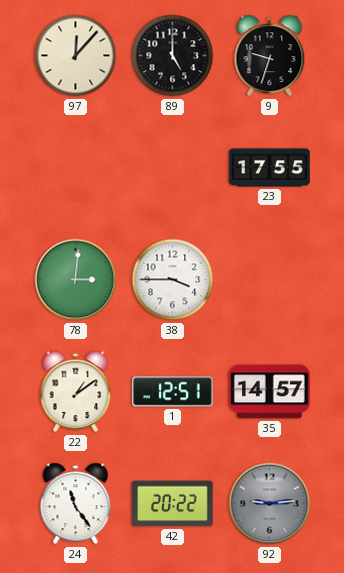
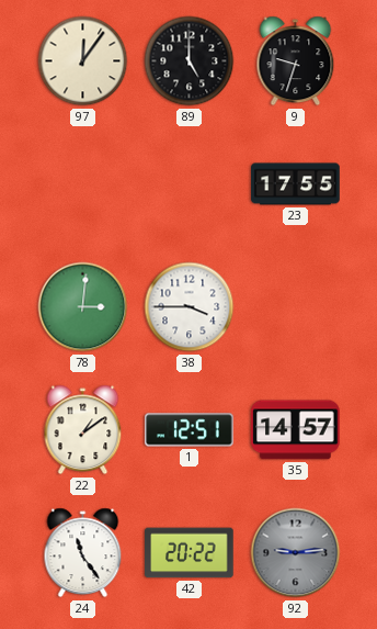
97: 12:07 -> 12:06
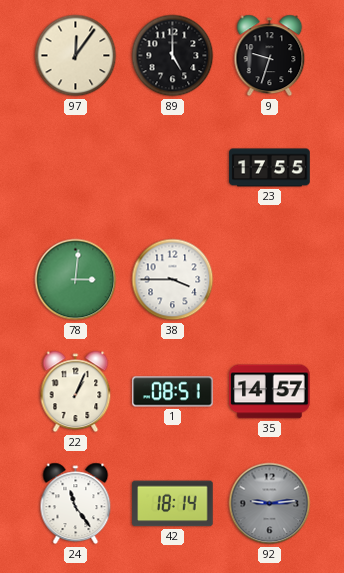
22: 1:09 -> 1:04
1: 12:51 -> 08:51
42: 20:22 -> 18:14
